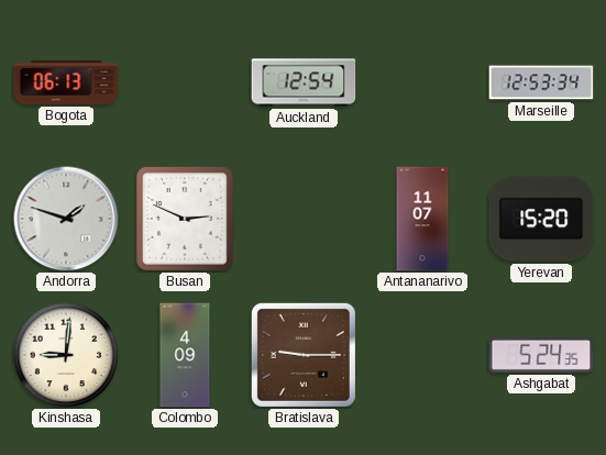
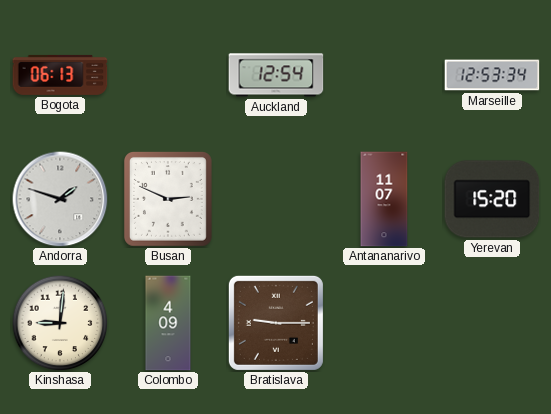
Ashgabat: 5:24 -> none
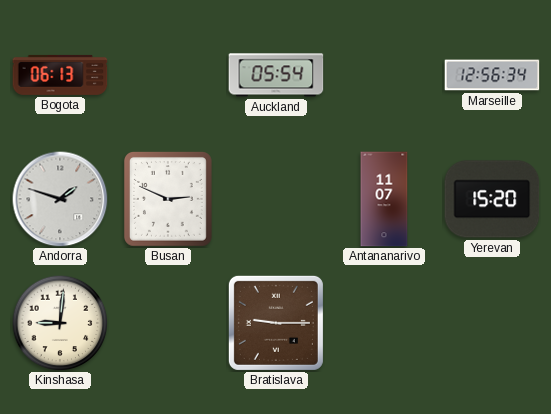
Auckland: 12:54 -> 05:54
Marseille: 12:53 -> 12:56
Colombo: 4:09 -> none
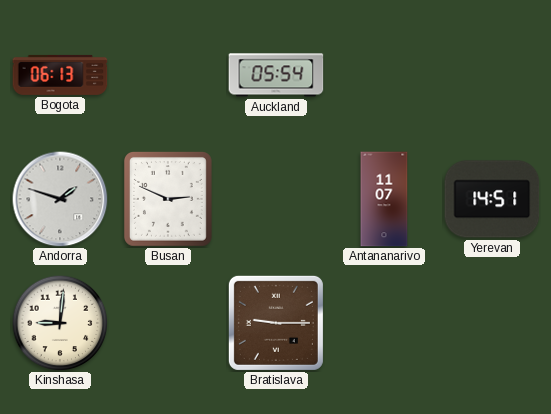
Marseille: 12:56 -> none
Yerevan: 15:20 -> 14:51
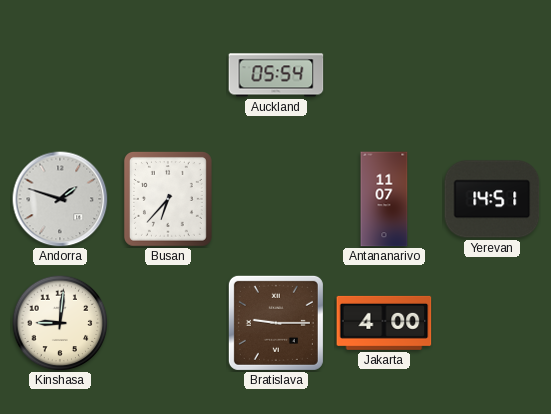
Bogota: 06:13 -> none
Busan: 2:49 -> 6:37
Jakarta: none -> 4:00
